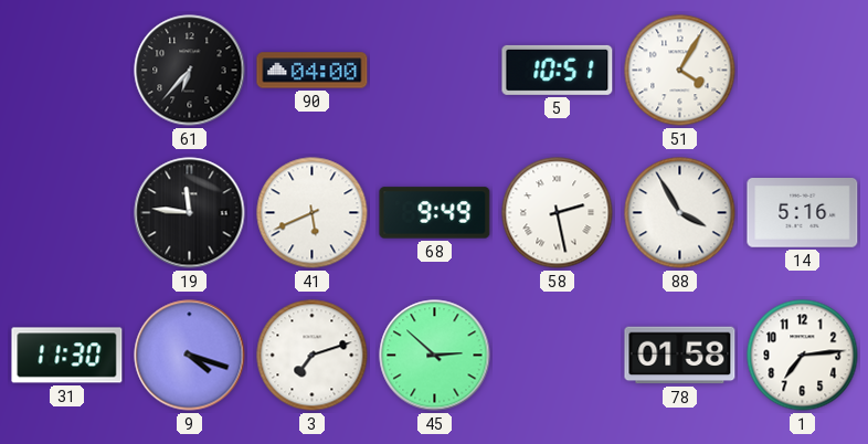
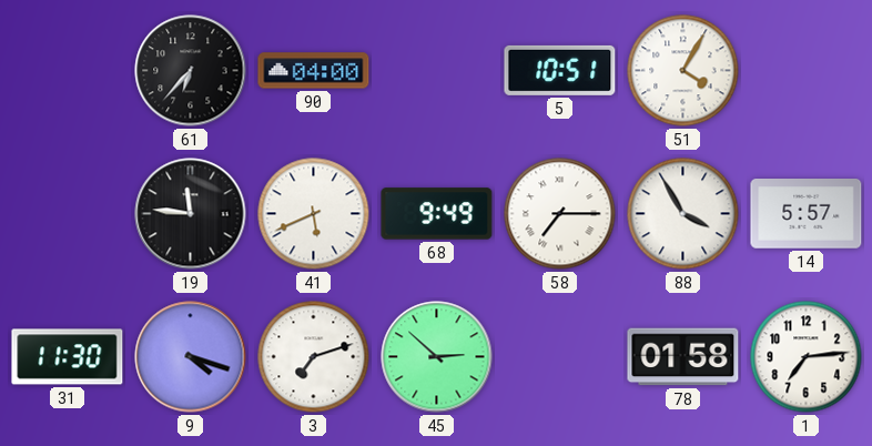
58: 2:28 -> 7:15
14: 5:16 -> 5:57
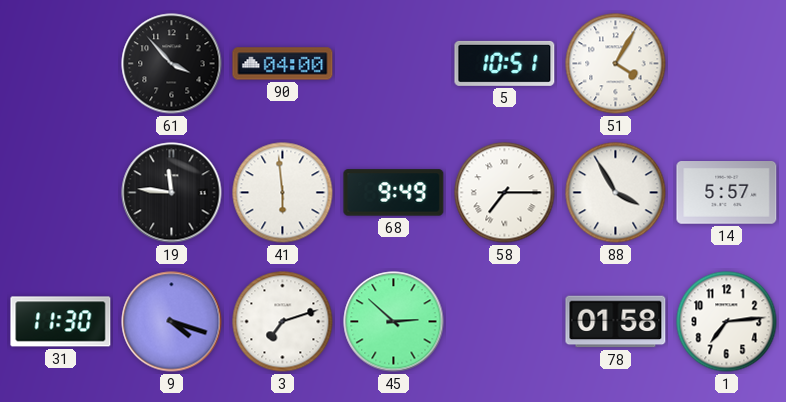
61: 6:37 -> 3:53
41: 5:41 -> 5:59
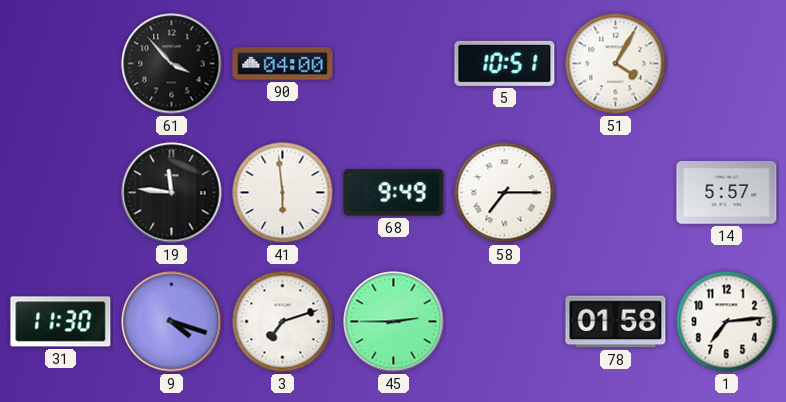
88: 3:55 -> none
45: 2:52 -> 2:45
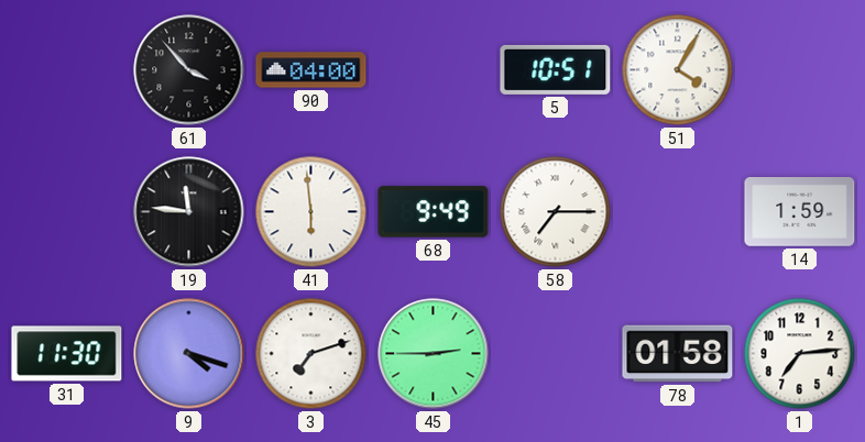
14: 5:57 -> 1:59
